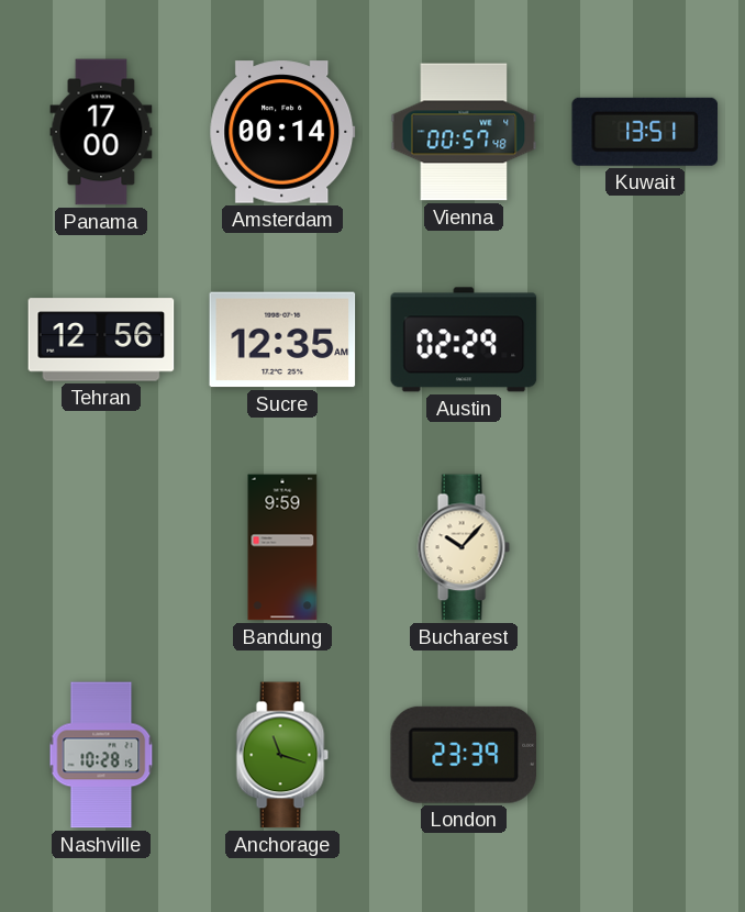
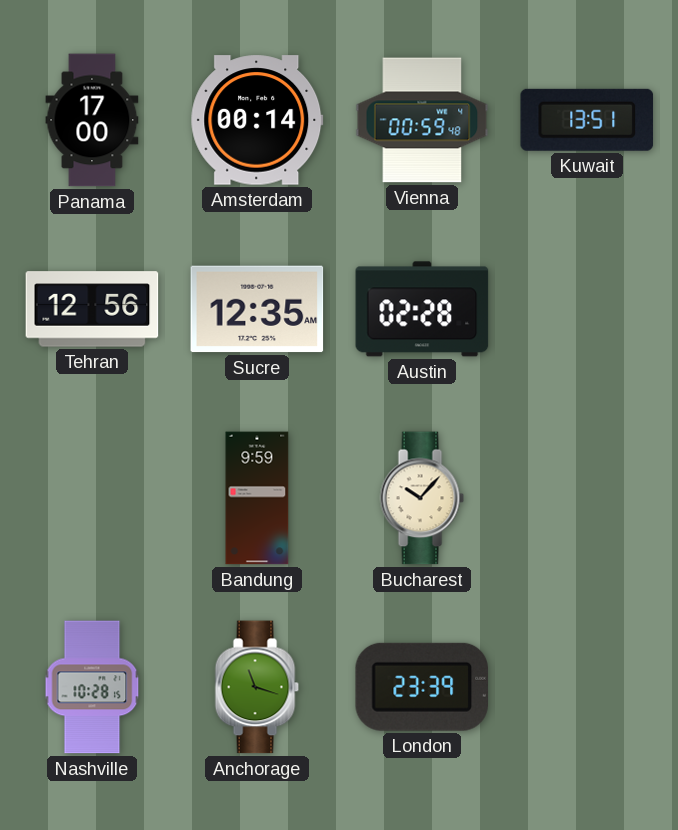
Vienna: 00:57 -> 00:59
Austin: 02:29 -> 02:28
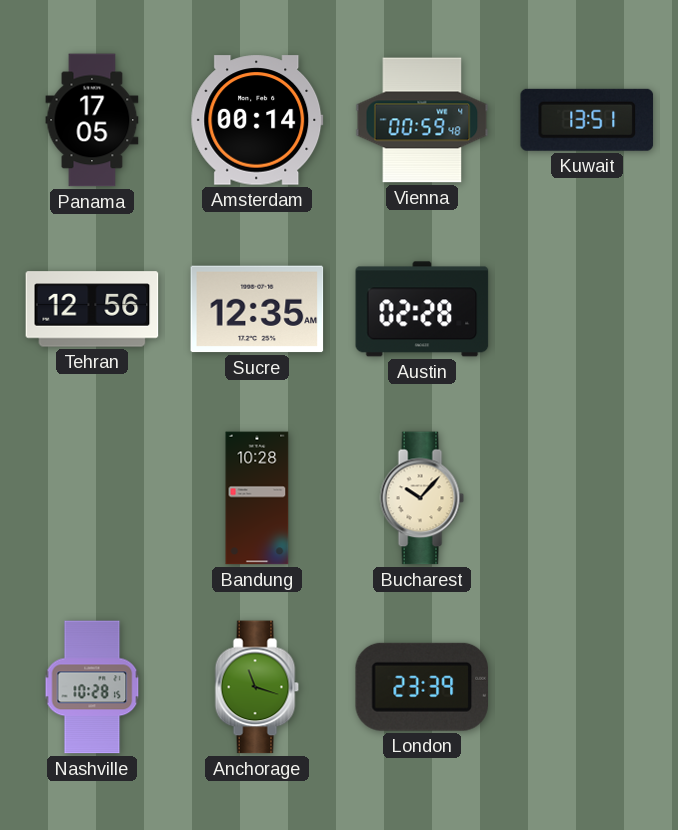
Panama: 17:00 -> 17:05
Bandung: 9:59 -> 10:28
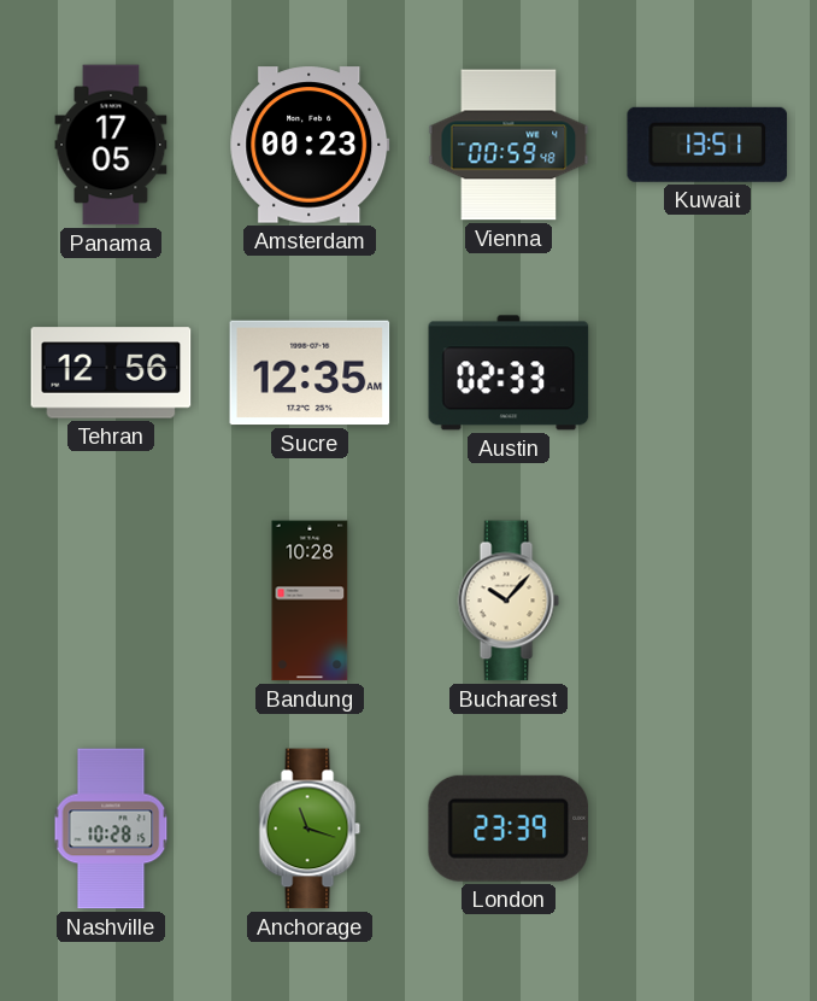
Amsterdam: 00:14 -> 00:23
Austin: 02:28 -> 02:33
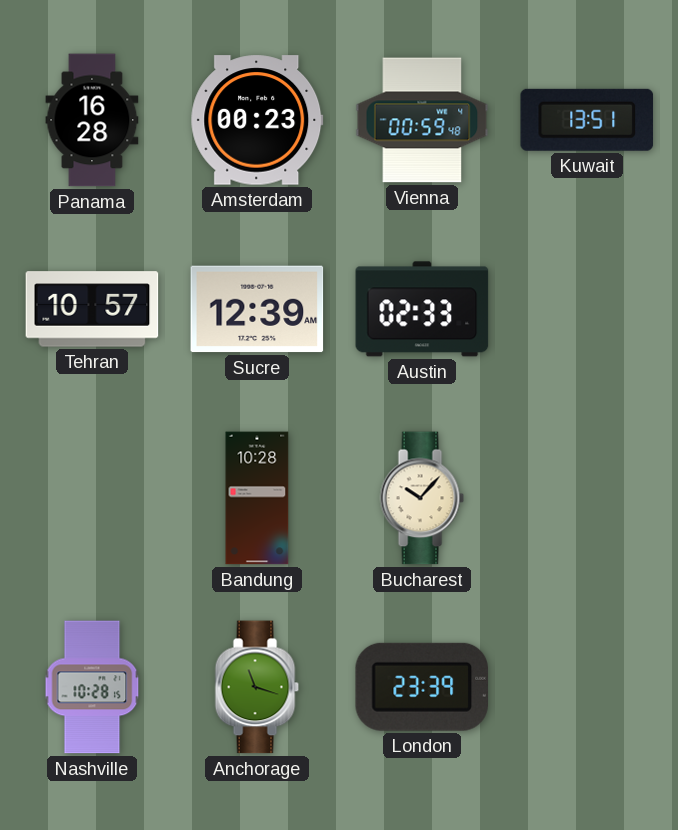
Panama: 17:05 -> 16:28
Tehran: 12:56 -> 10:57
Sucre: 12:35 -> 12:39
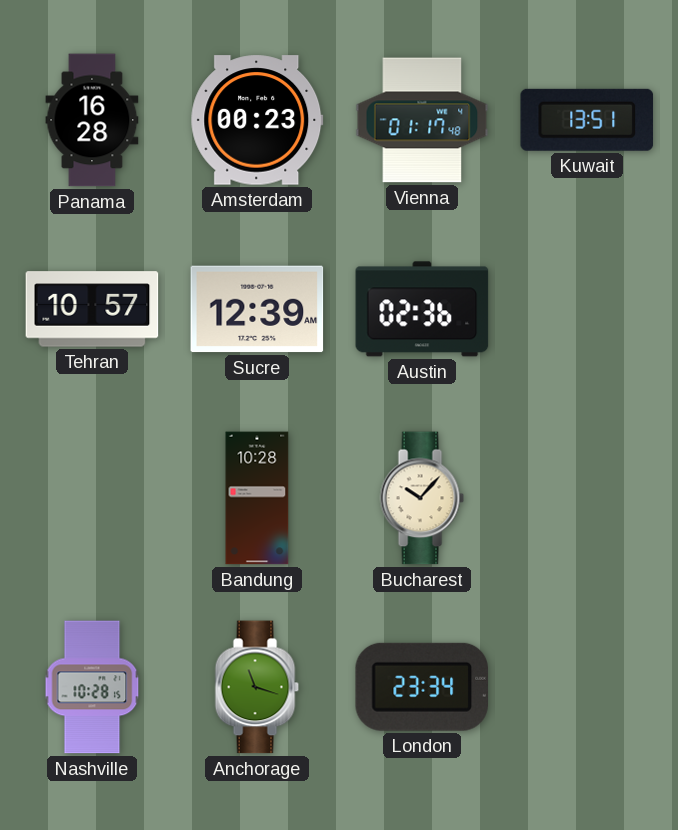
Vienna: 00:59 -> 01:17
Austin: 02:33 -> 02:36
London: 23:39 -> 23:34
